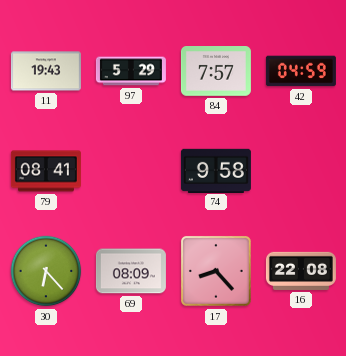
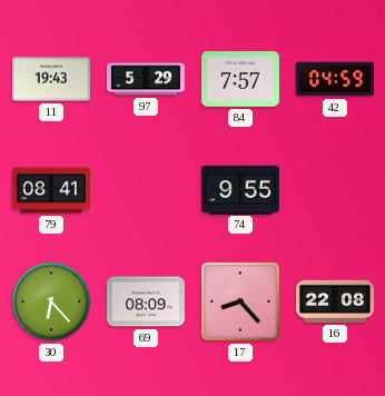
74: 9:58 -> 9:55
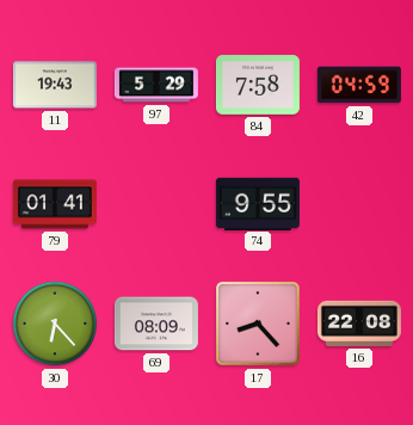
84: 7:57 -> 7:58
79: 08:41 -> 01:41
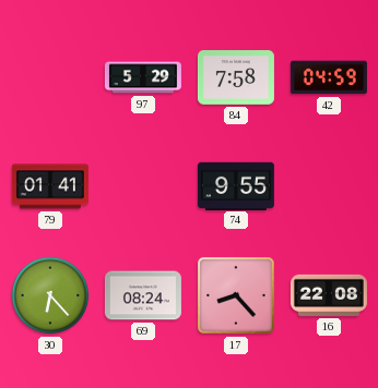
11: 19:43 -> none
69: 08:09 -> 08:24
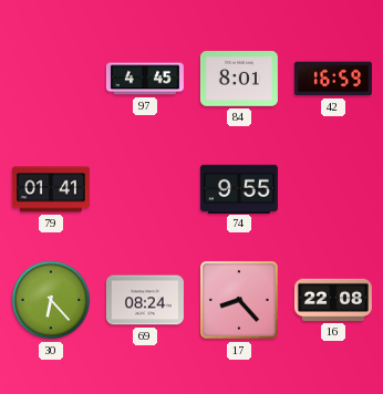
97: 5:29 -> 4:45
84: 7:58 -> 8:01
42: 04:59 -> 16:59
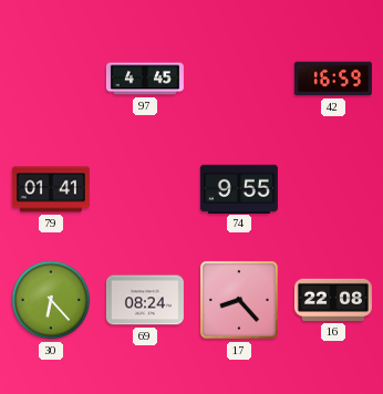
84: 8:01 -> none
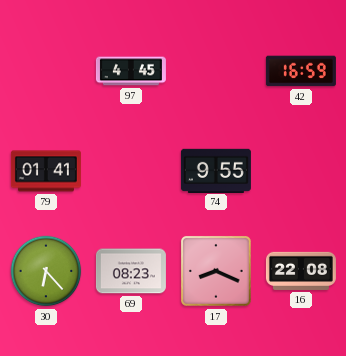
69: 08:24 -> 08:23
17: 8:23 -> 8:19
